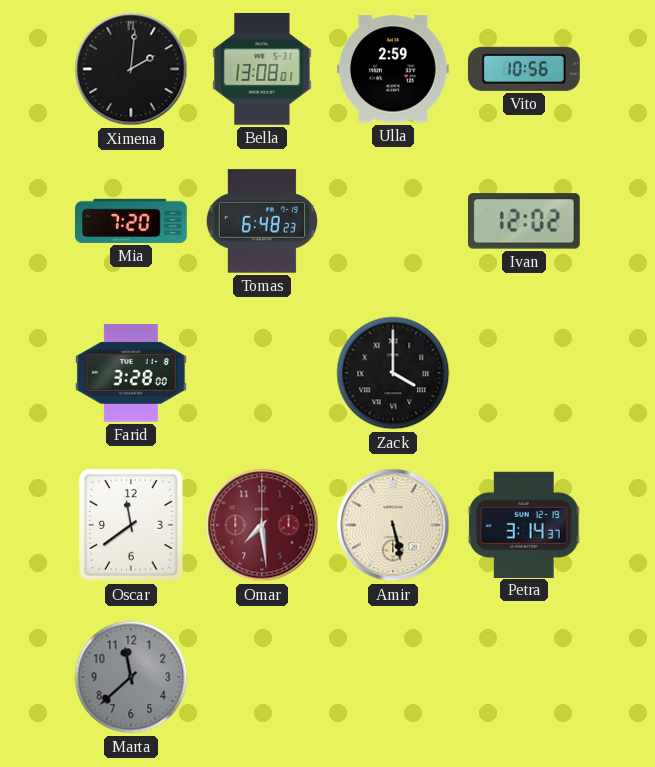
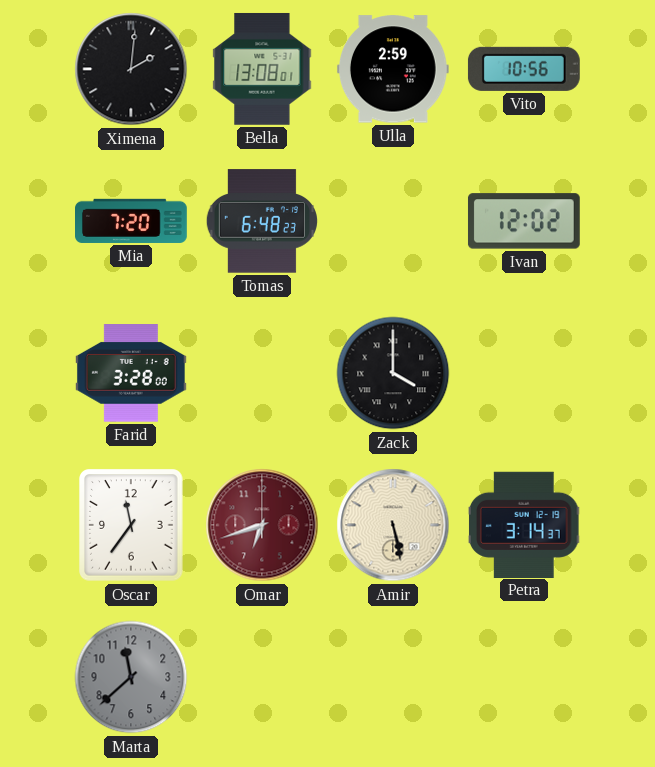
Oscar: 11:39 -> 11:36
Omar: 7:29 -> 6:42
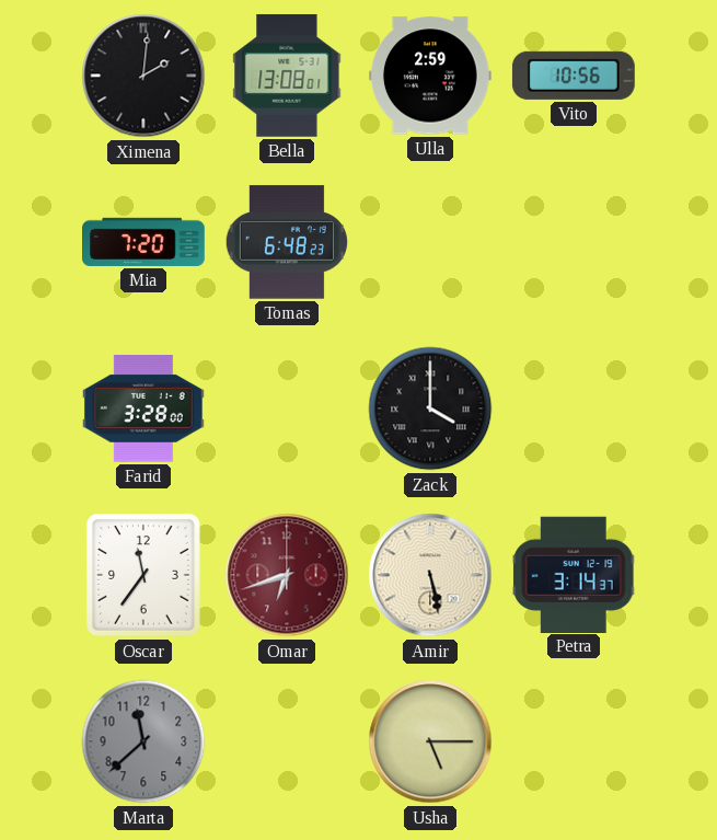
Ivan: 12:02 -> none
Usha: none -> 5:15
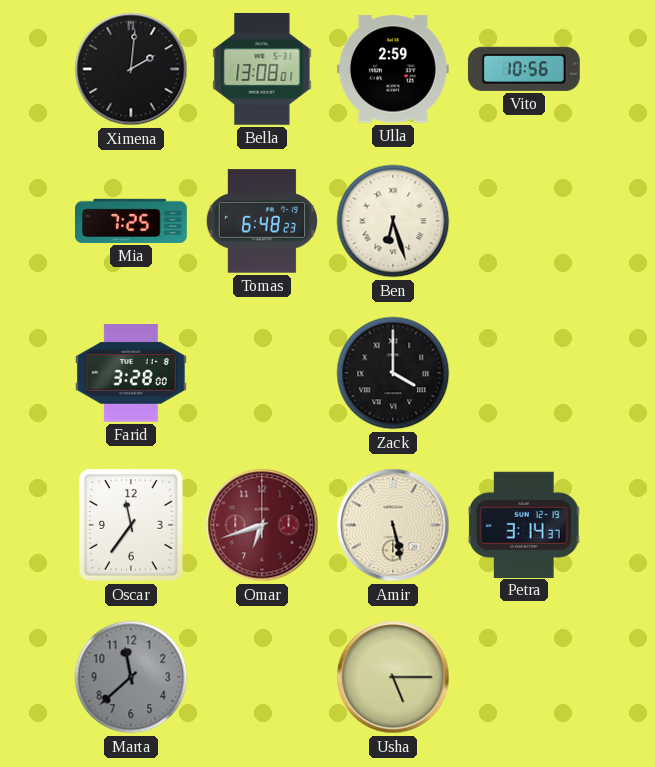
Mia: 7:20 -> 7:25
Ben: none -> 6:27
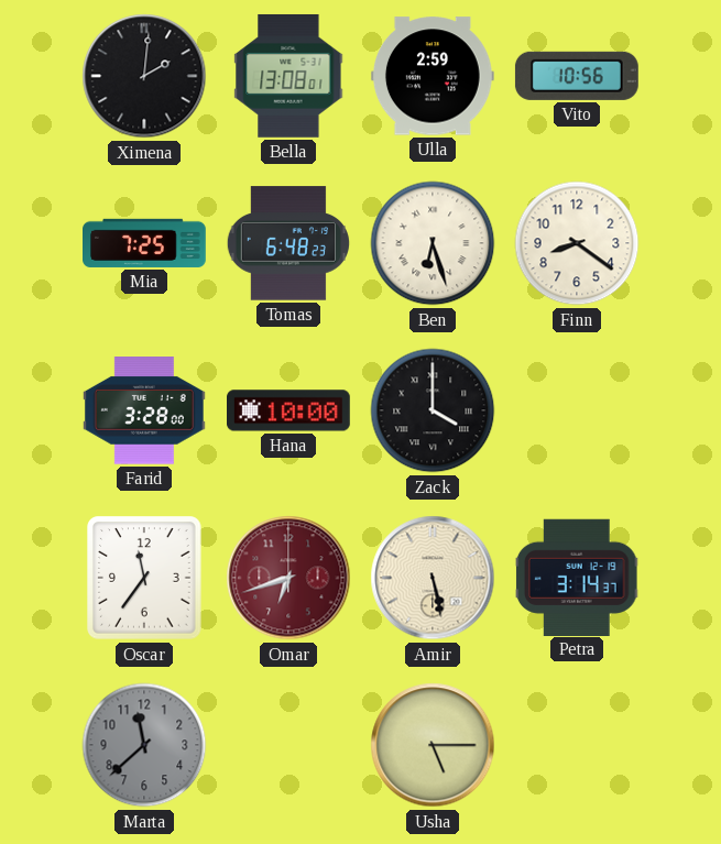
Finn: none -> 8:21
Hana: none -> 10:00
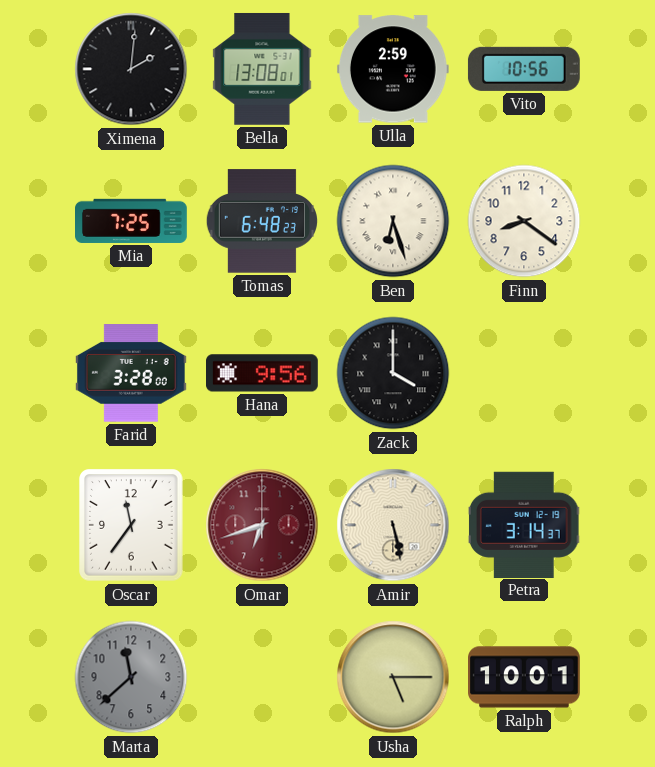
Hana: 10:00 -> 9:56
Ralph: none -> 10:01
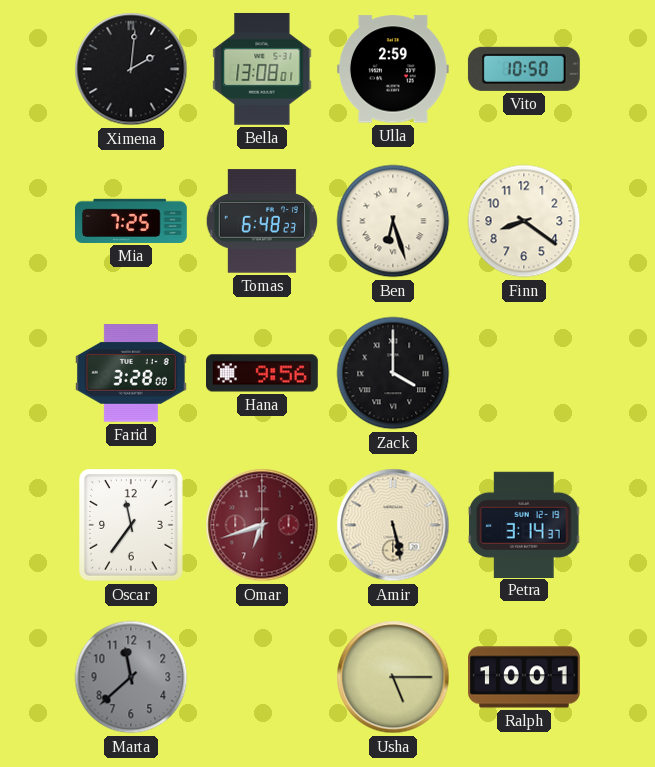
Vito: 10:56 -> 10:50
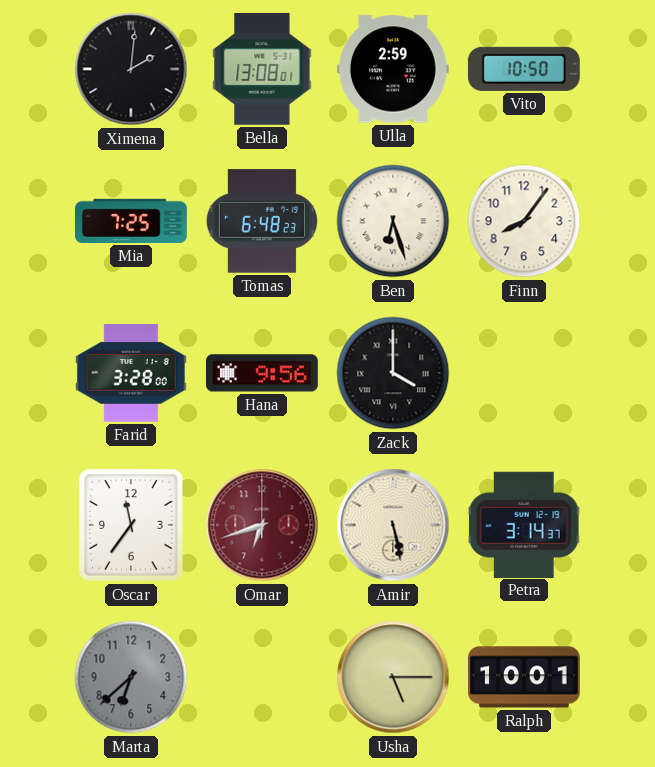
Finn: 8:21 -> 8:06
Marta: 11:38 -> 6:38
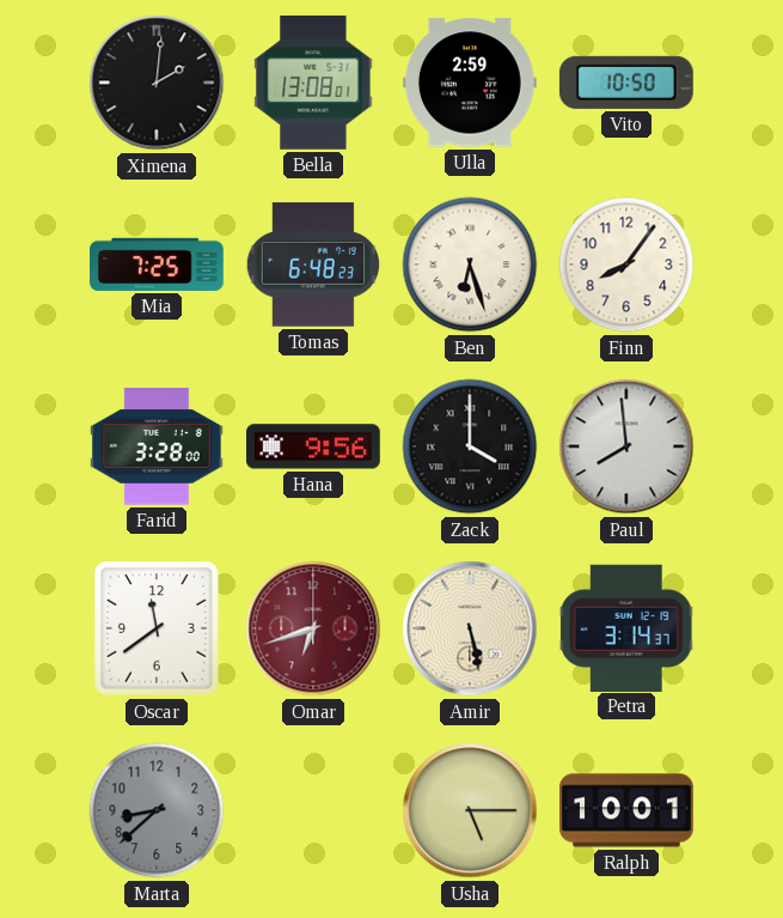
Paul: none -> 7:59
Oscar: 11:36 -> 11:39
Marta: 6:38 -> 8:38
